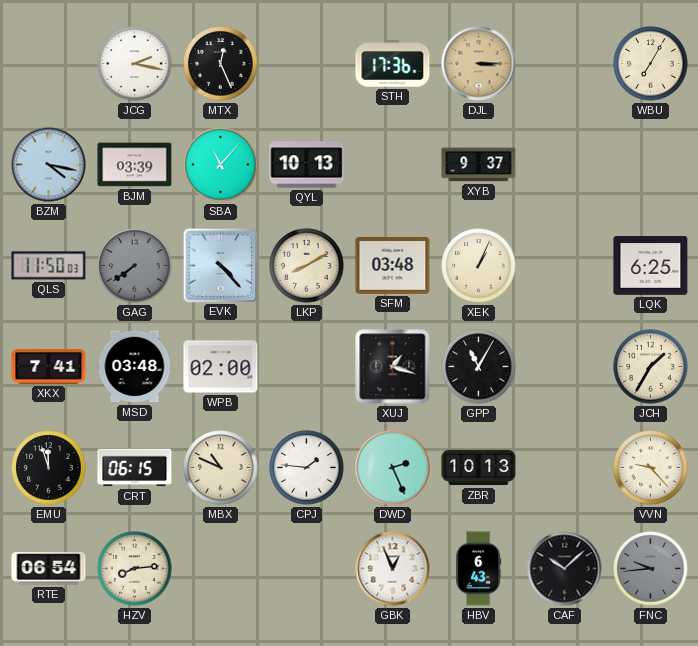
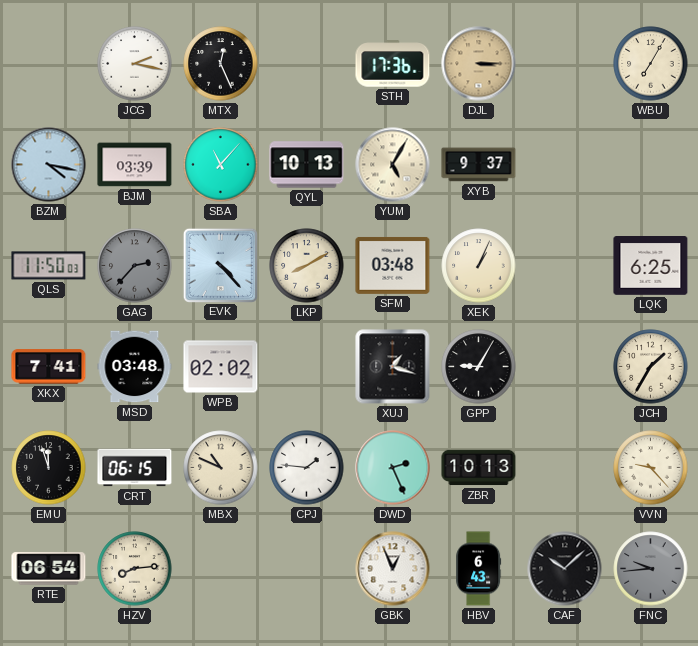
YUM: none -> 5:05
GAG: 7:39 -> 2:37
WPB: 02:00 -> 02:02
GPP: 11:05 -> 9:05
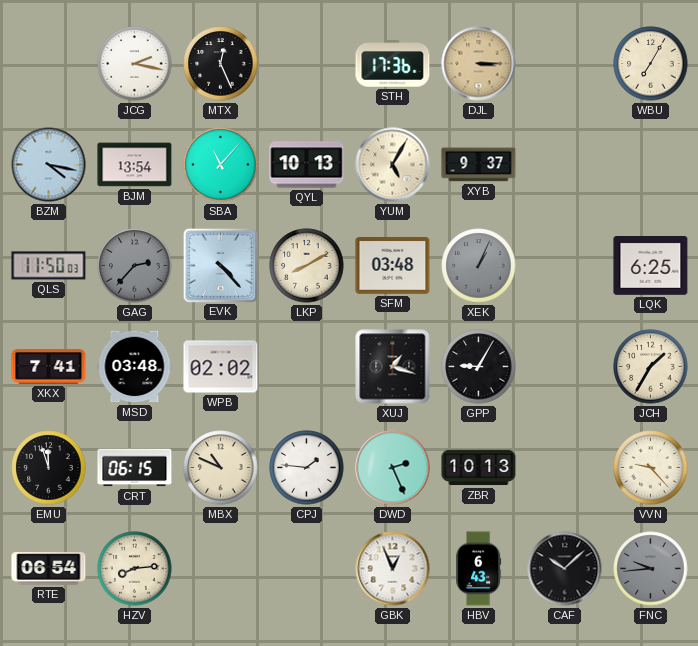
BJM: 03:39 -> 13:54
XEK dial: cream -> grey
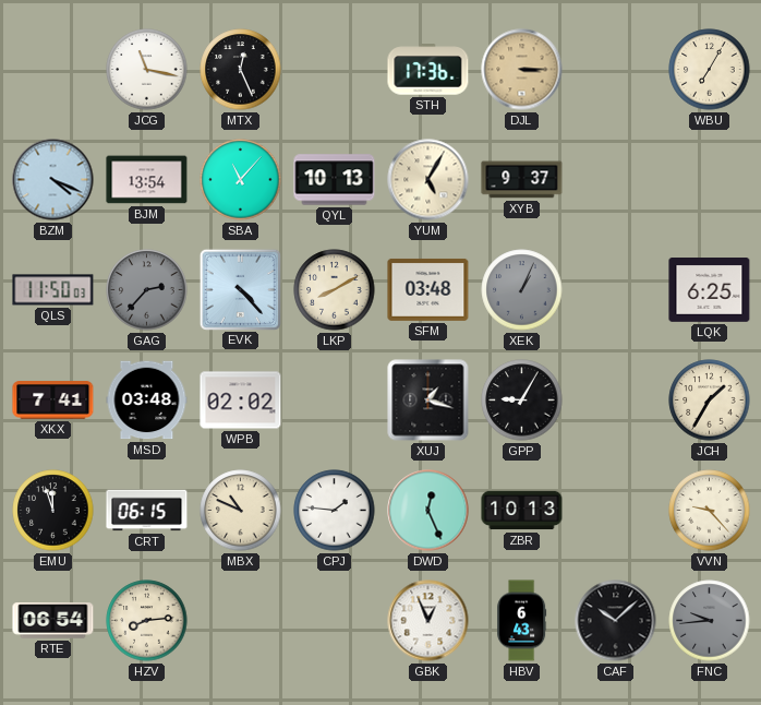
JCG: 2:17 -> 11:17
BZM: 4:17 -> 4:19
DWD: 2:26 -> 12:26
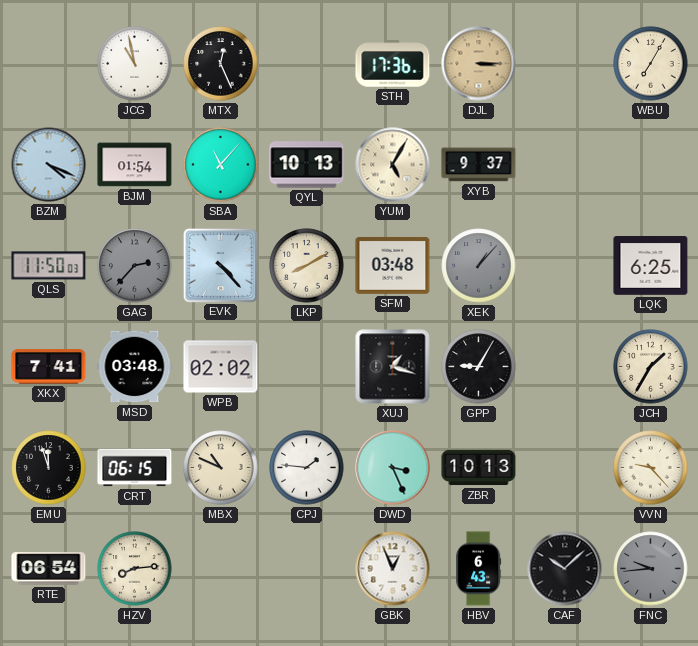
JCG: 11:17 -> 10:58
BJM: 13:54 -> 01:54
XEK: 1:04 -> 1:07
DWD: 12:26 -> 3:26
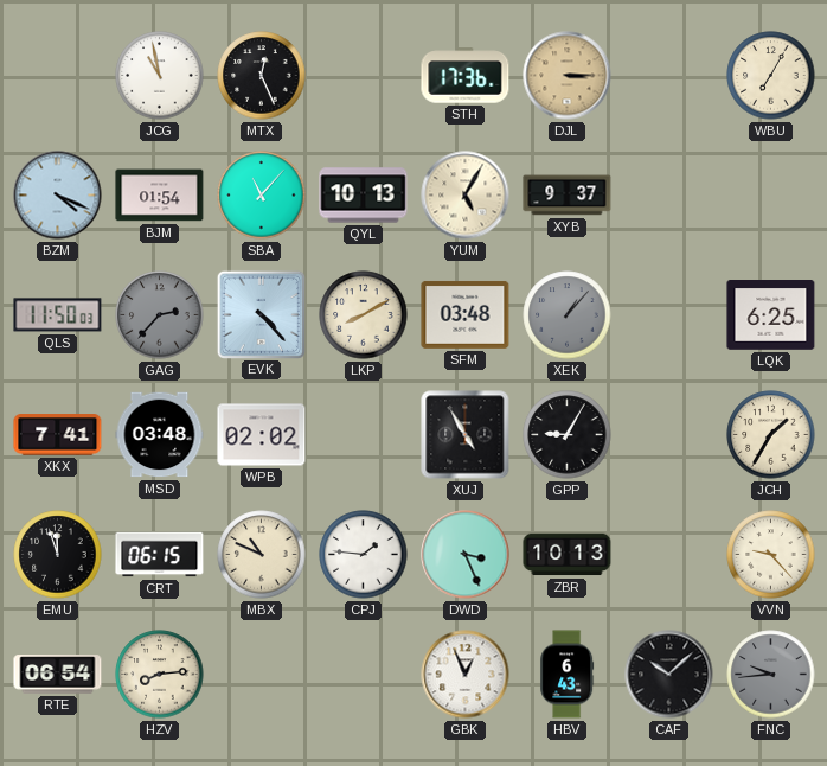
XUJ: 1:18 -> 4:55
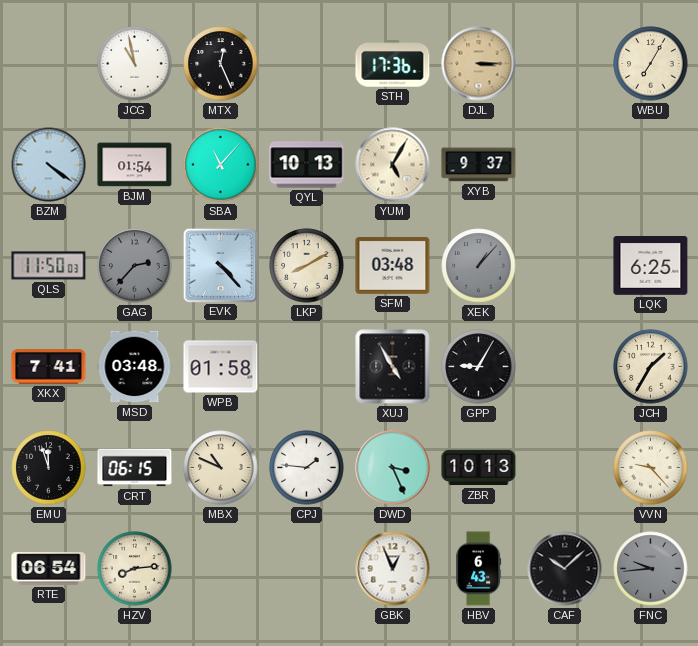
BZM: 4:19 -> 4:21
WPB: 02:02 -> 01:58
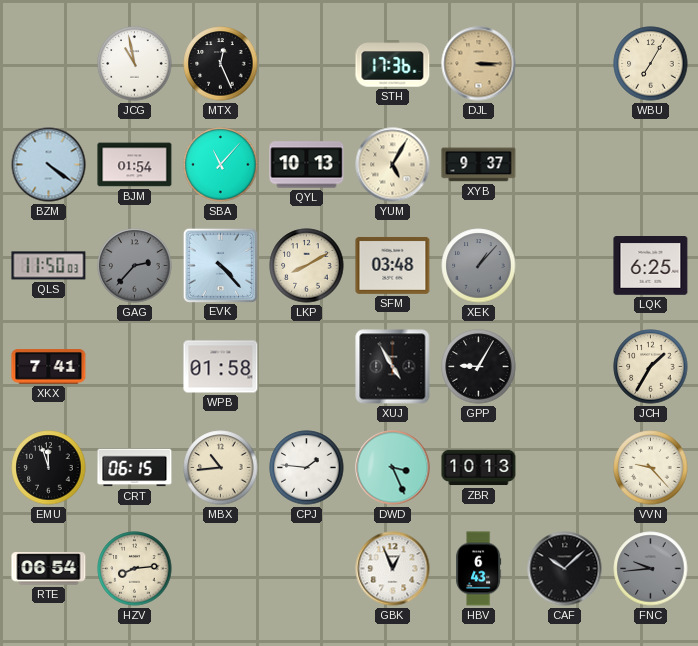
MSD: 03:48 -> none
MBX: 10:49 -> 10:44
